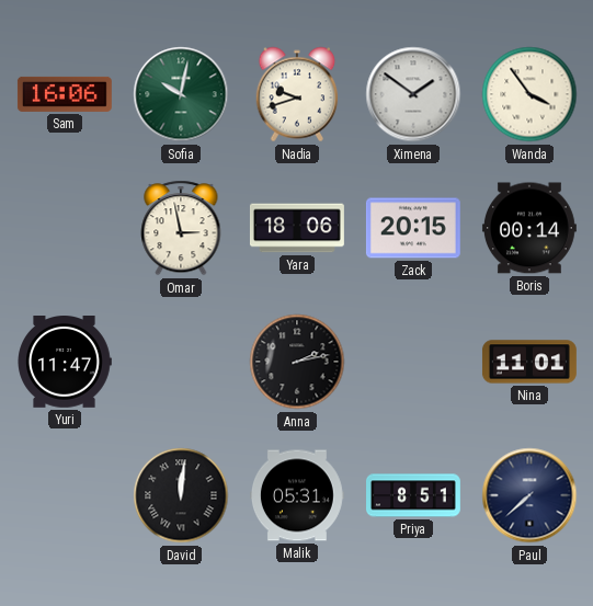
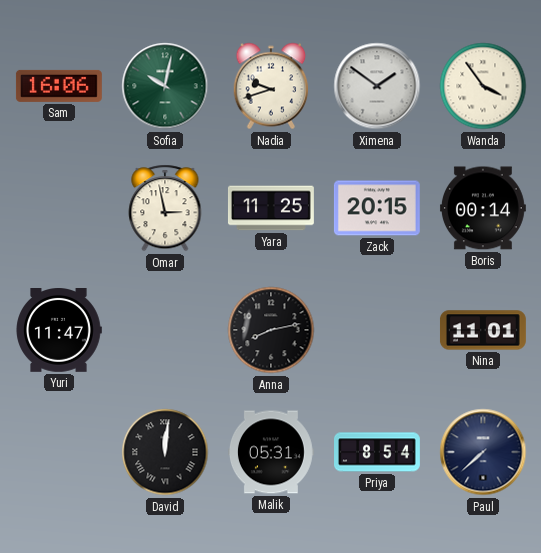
Yara: 18:06 -> 11:25
Anna: 2:13 -> 8:13
Priya: 8:51 -> 8:54
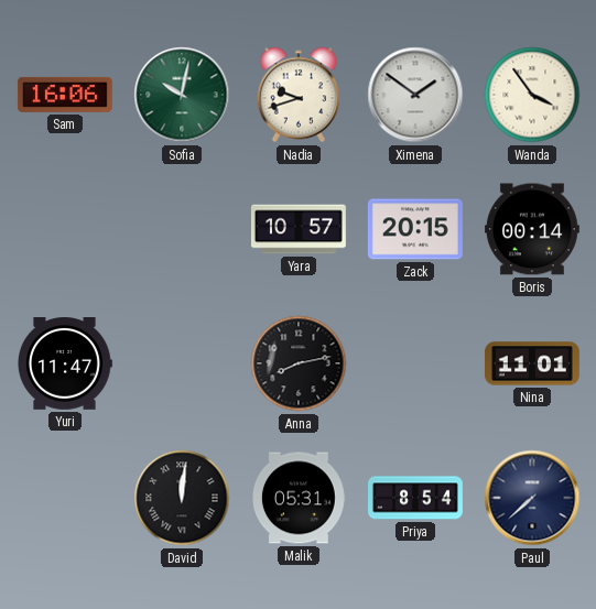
Omar: 2:58 -> none
Yara: 11:25 -> 10:57
